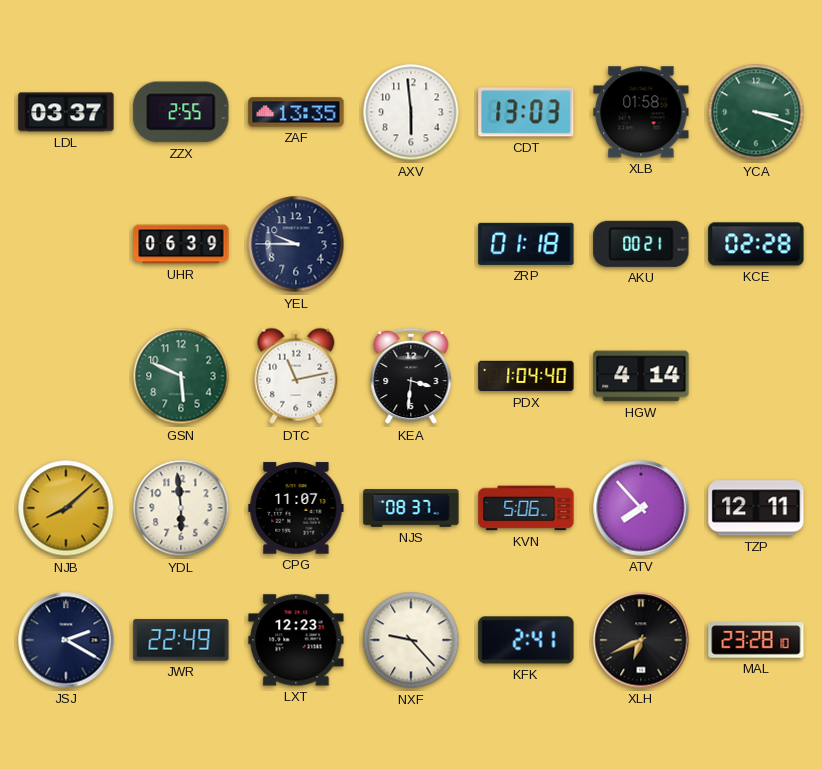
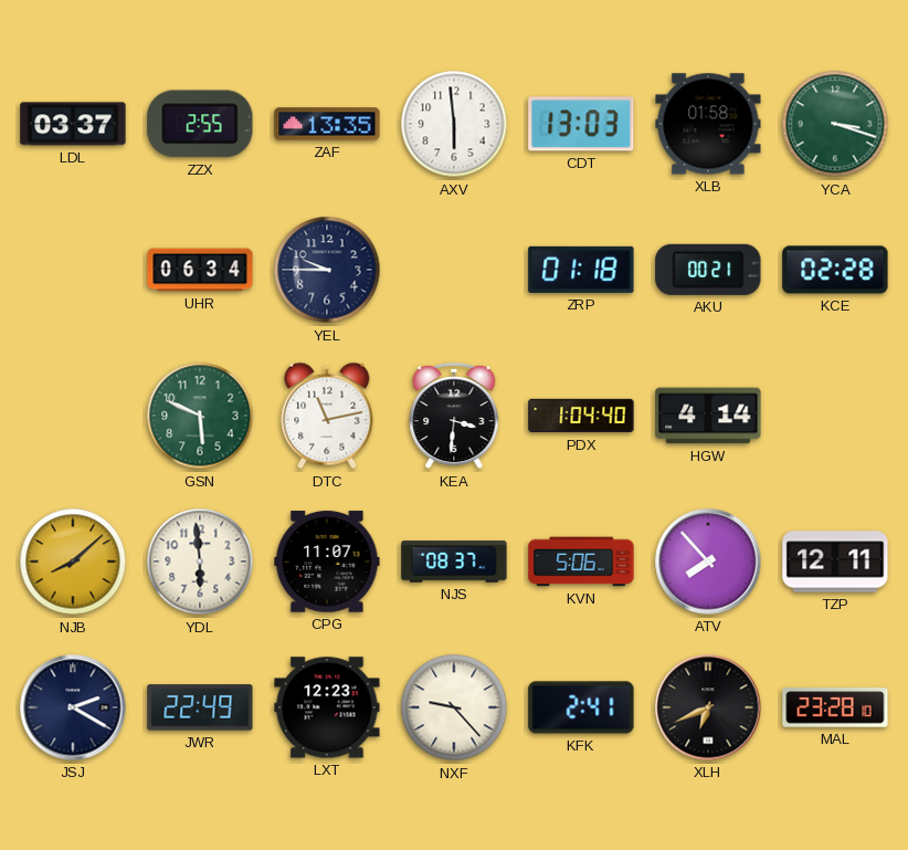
UHR: 06:39 -> 06:34
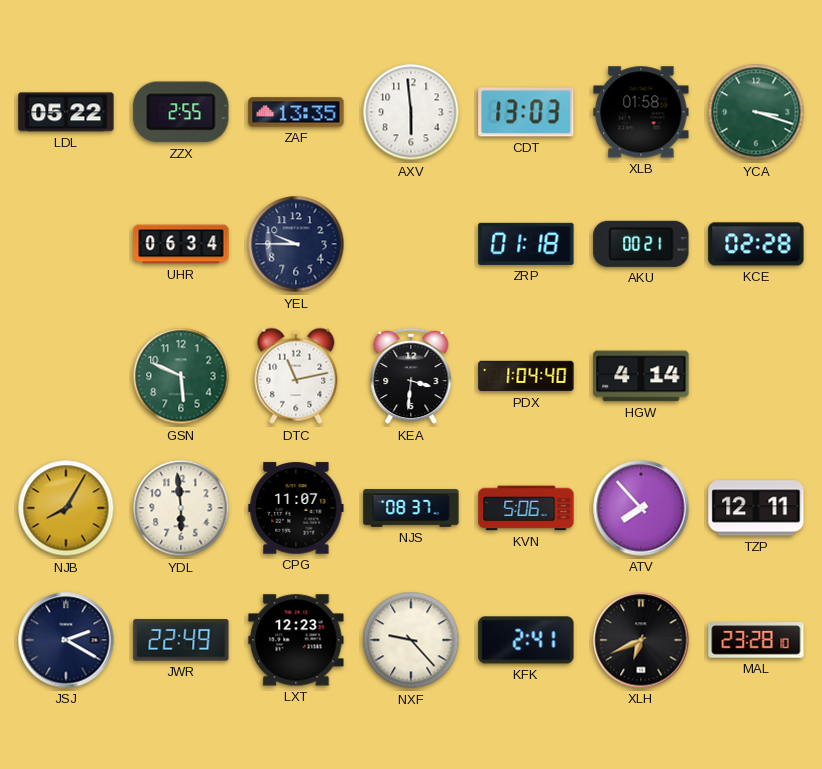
LDL: 03:37 -> 05:22
NJB: 8:08 -> 8:05
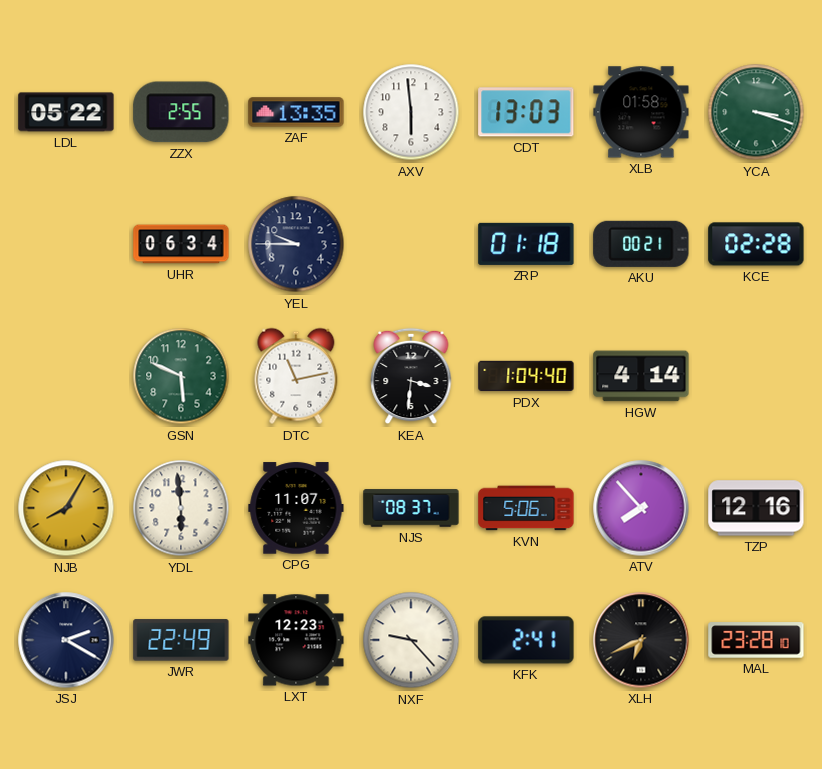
TZP: 12:11 -> 12:16
